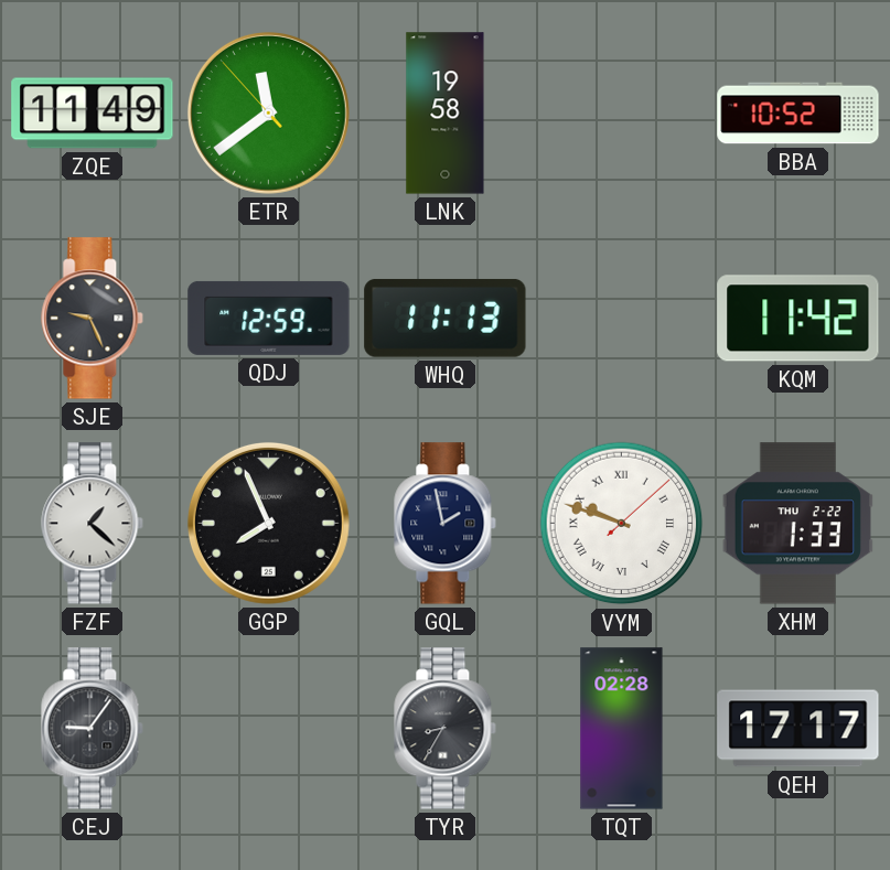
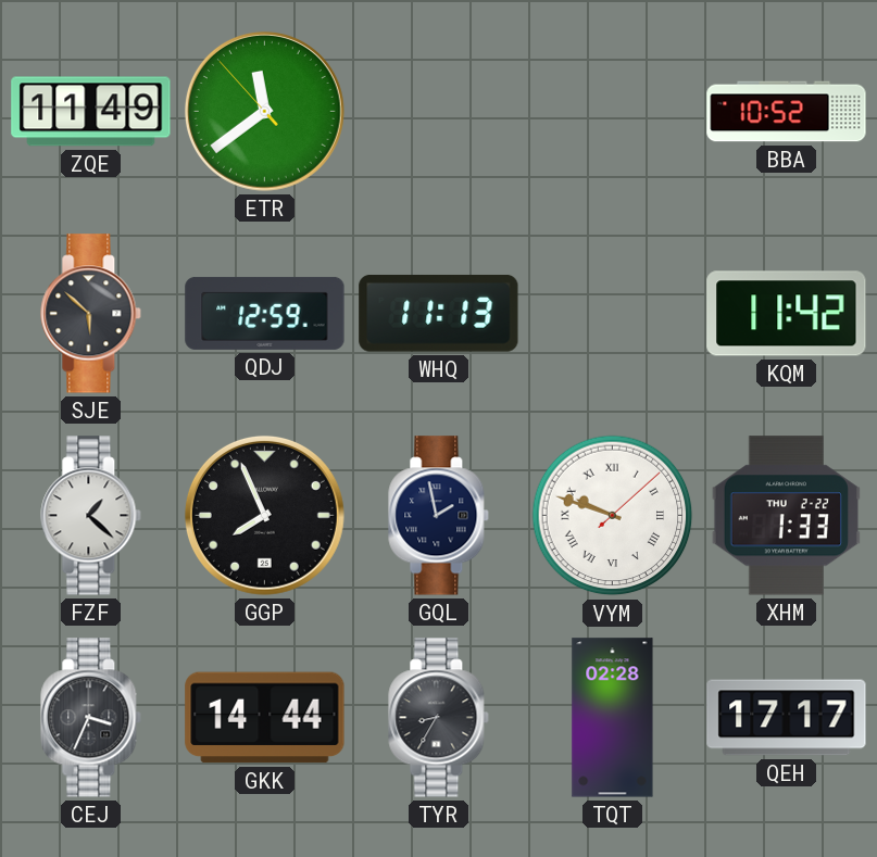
LNK: 19:58 -> none
SJE: 9:26 -> 5:52
CEJ: 9:06 -> 3:34
GKK: none -> 14:44
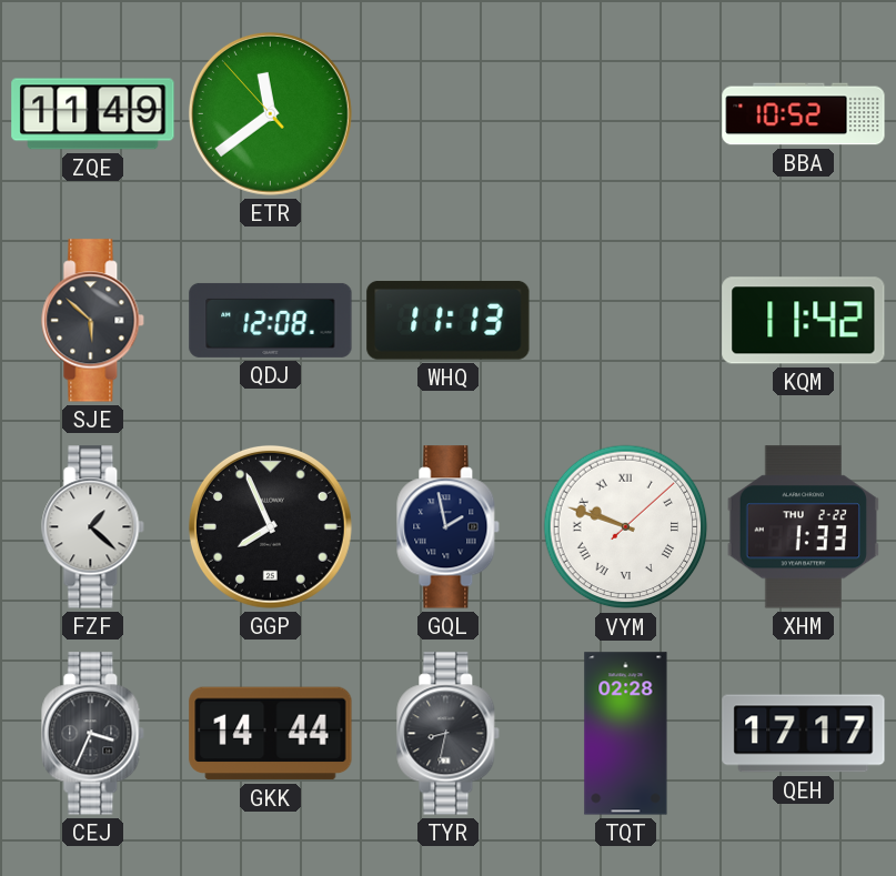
QDJ: 12:59 -> 12:08
TYR: 8:35 -> 8:32
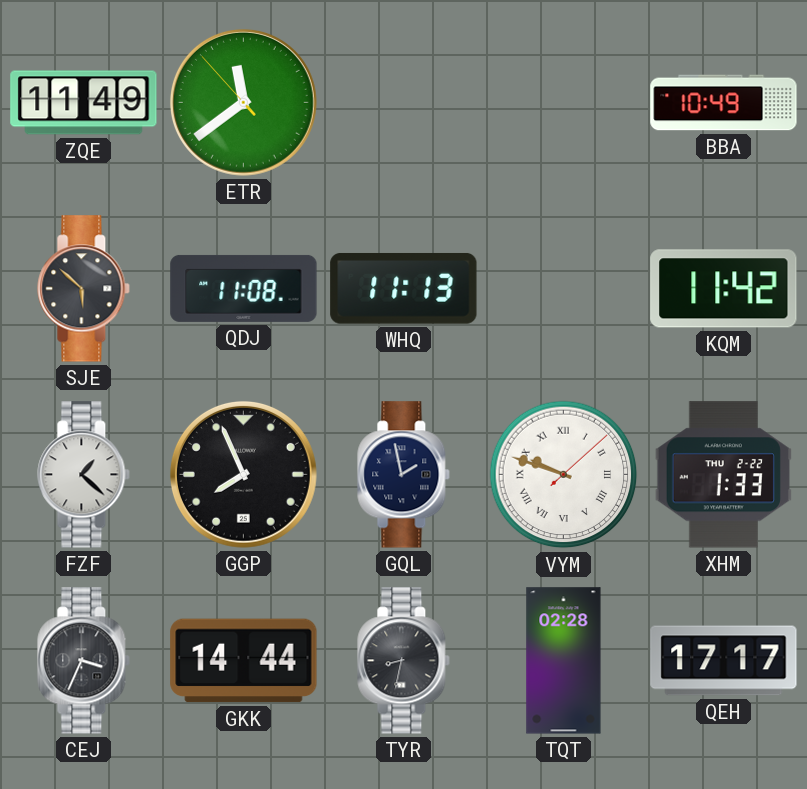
BBA: 10:52 -> 10:49
QDJ: 12:08 -> 11:08
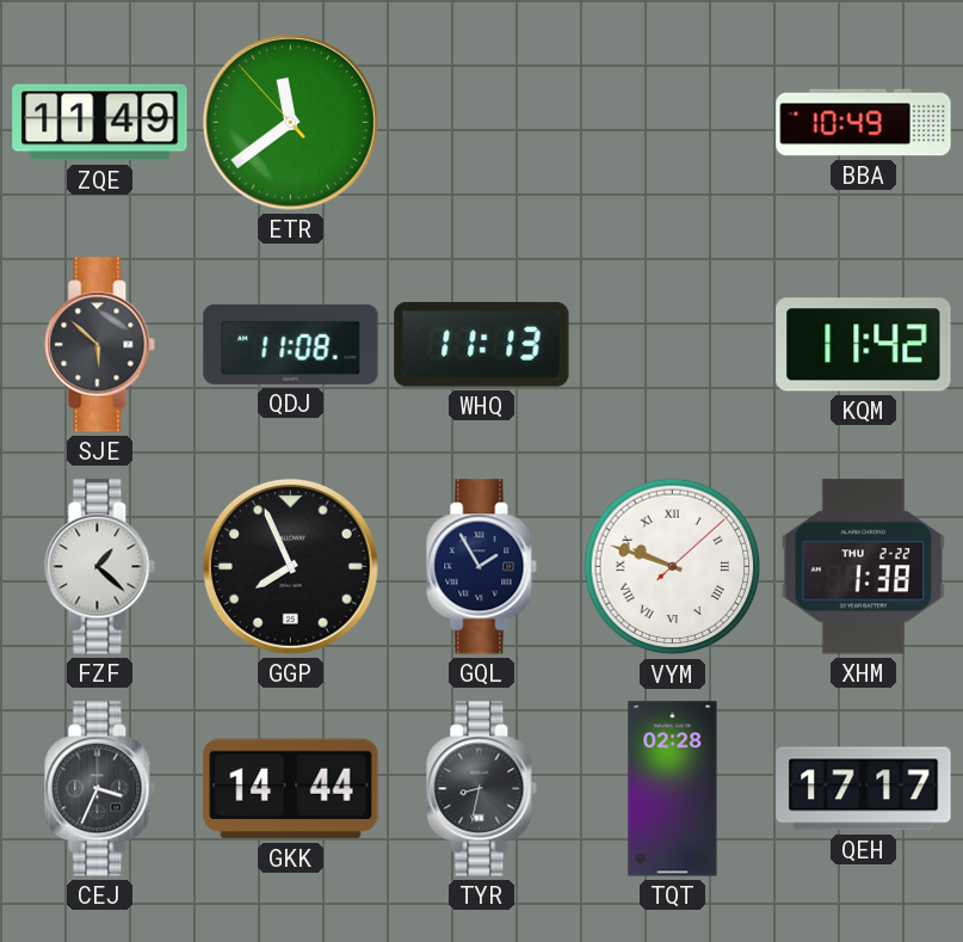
GQL: 1:58 -> 1:55
XHM: 1:33 -> 1:38
